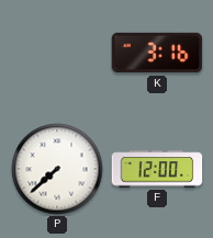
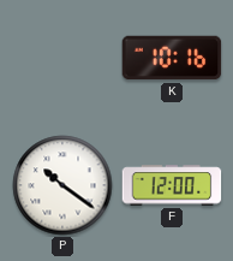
K: 3:16 -> 10:16
P: 7:38 -> 10:21
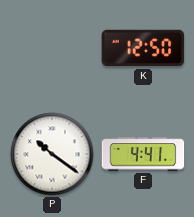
K: 10:16 -> 12:50
F: 12:00 -> 4:41
